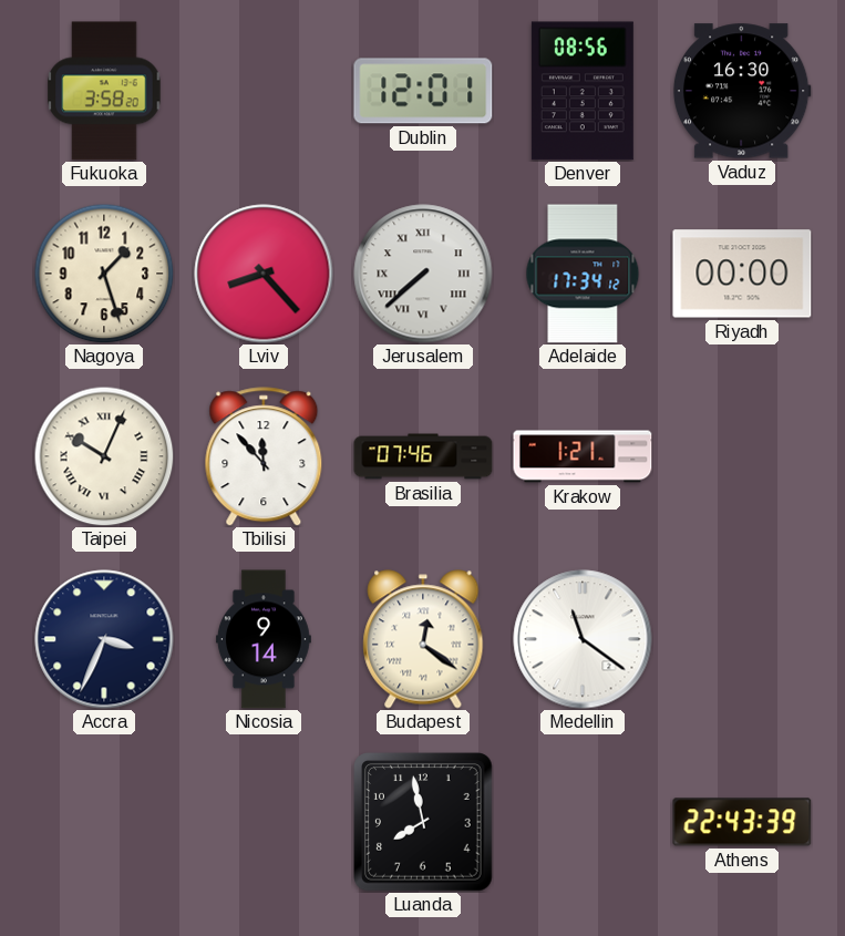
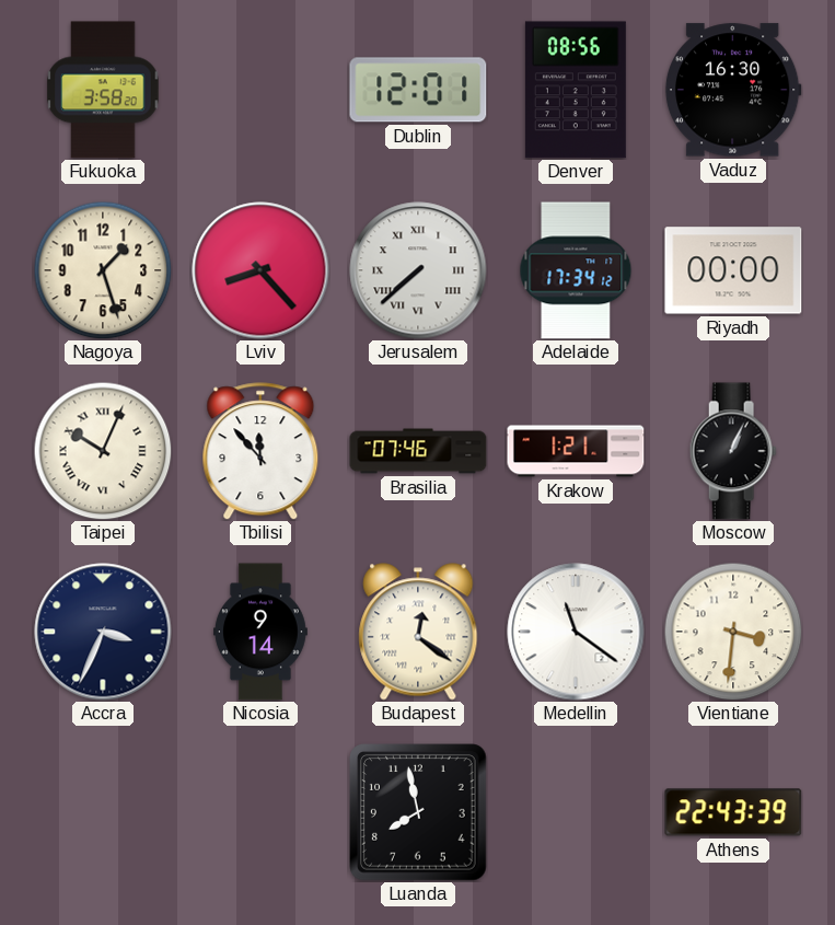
Moscow: none -> 1:04
Vientiane: none -> 3:31
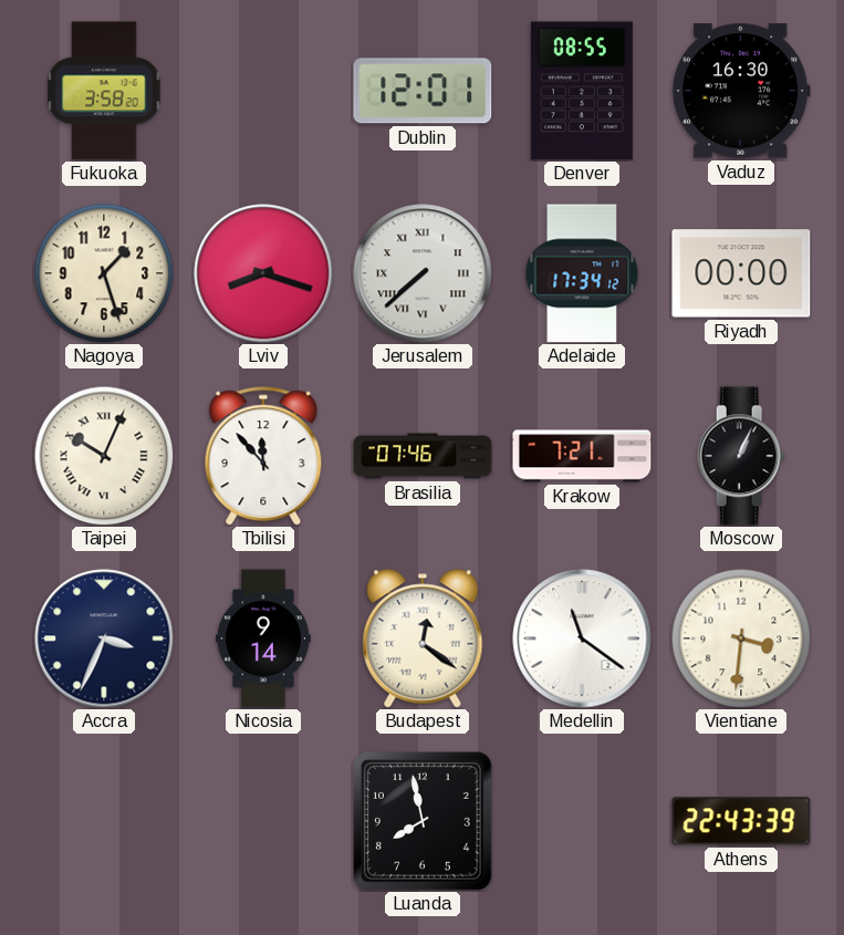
Denver: 08:56 -> 08:55
Lviv: 8:23 -> 8:18
Krakow: 1:21 -> 7:21
